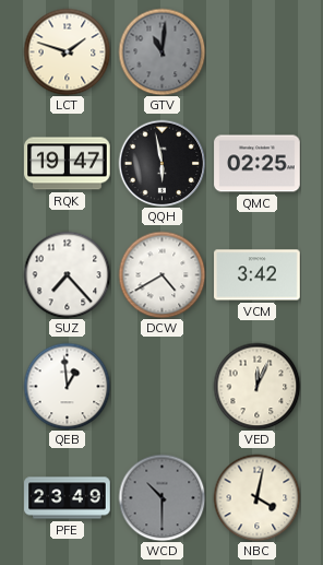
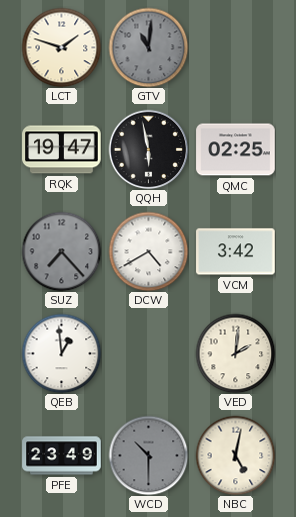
SUZ dial: white -> grey
VED: 12:04 -> 2:01
NBC: 4:02 -> 5:02
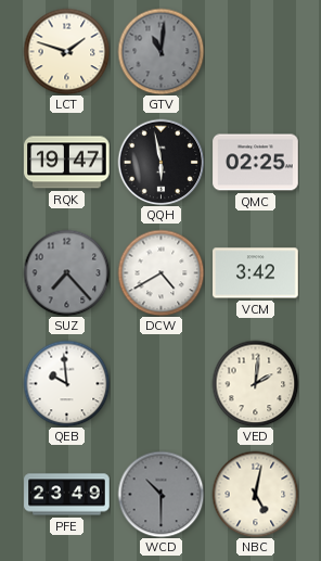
QEB: 12:59 -> 9:59
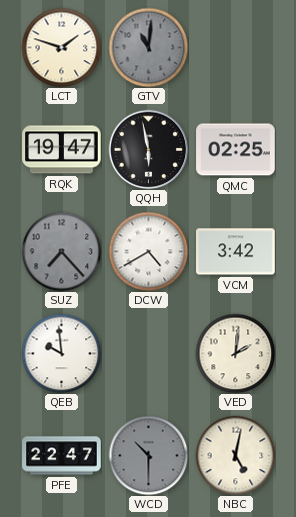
PFE: 23:49 -> 22:47
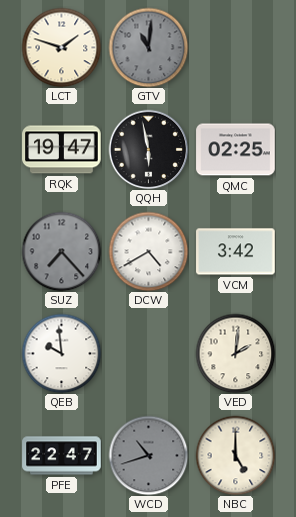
WCD: 10:30 -> 10:42
NBC: 5:02 -> 5:00
